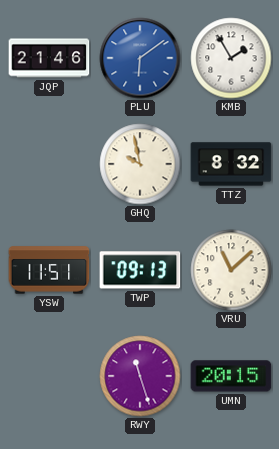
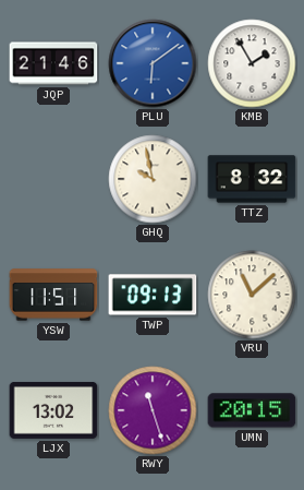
LJX: none -> 13:02
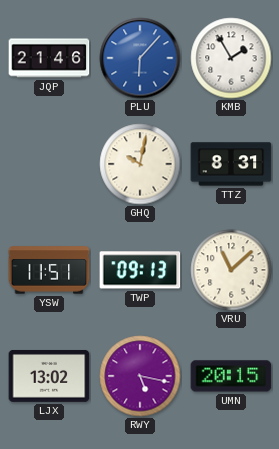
PLU: 6:09 -> 6:07
GHQ: 9:58 -> 10:02
TTZ: 8:32 -> 8:31
RWY: 11:27 -> 5:17
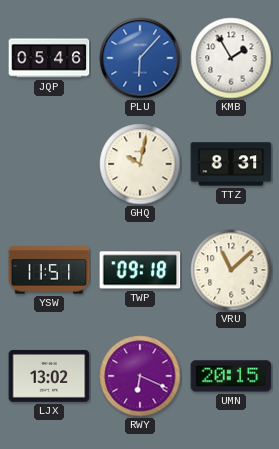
JQP: 21:46 -> 05:46
TWP: 09:13 -> 09:18
RWY: 5:17 -> 6:19
